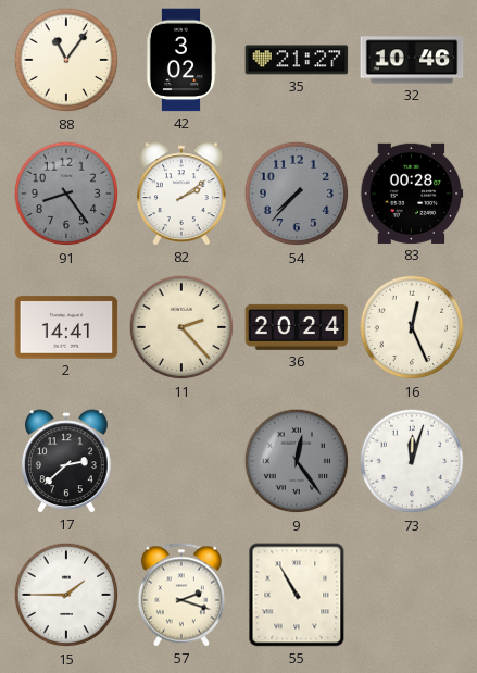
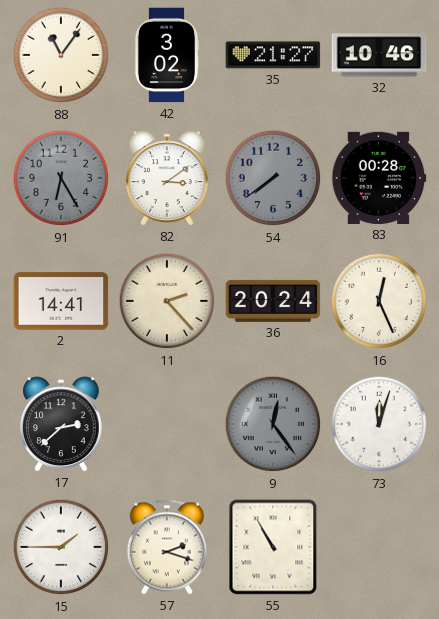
91: 8:24 -> 6:25
82: 2:09 -> 3:09
54: 7:37 -> 7:39
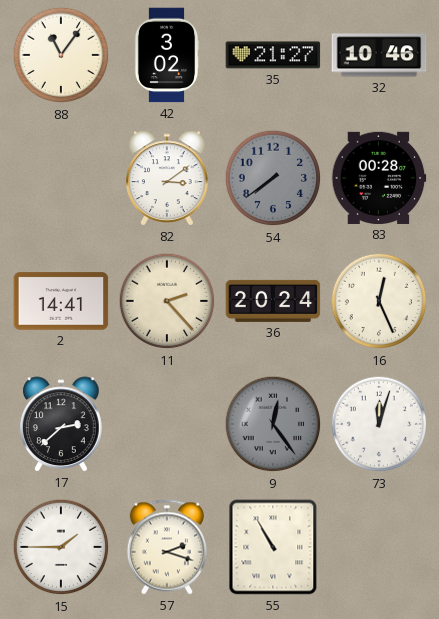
91: 6:25 -> none
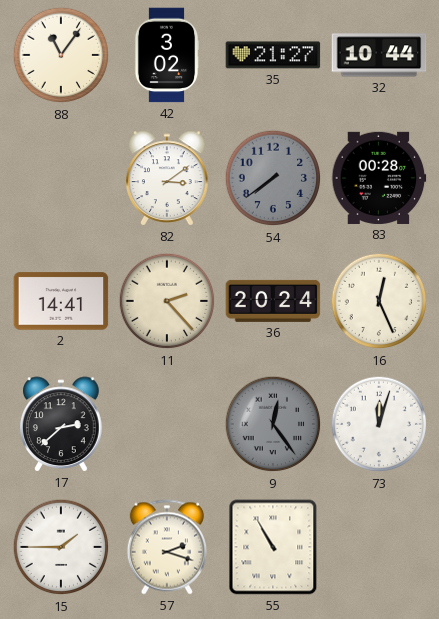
32: 10:46 -> 10:44
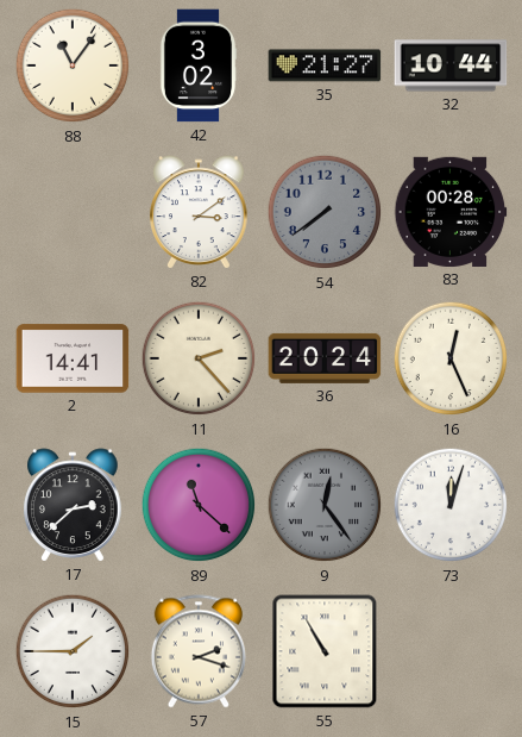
89: none -> 11:22
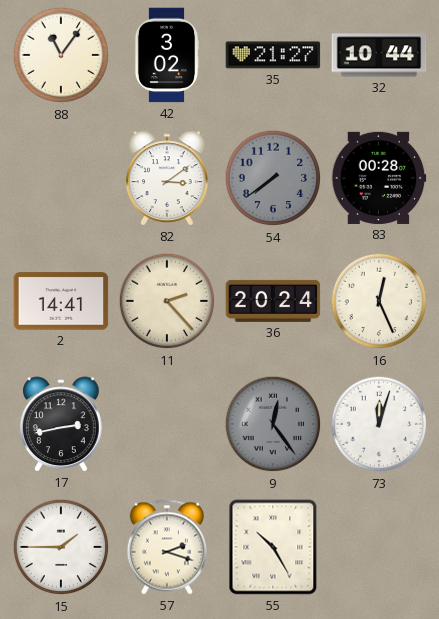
17: 2:38 -> 2:43
89: 11:22 -> none
55: 10:55 -> 10:25
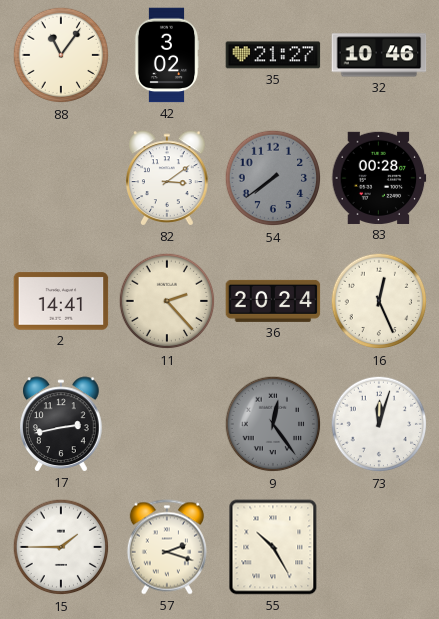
32: 10:44 -> 10:46
